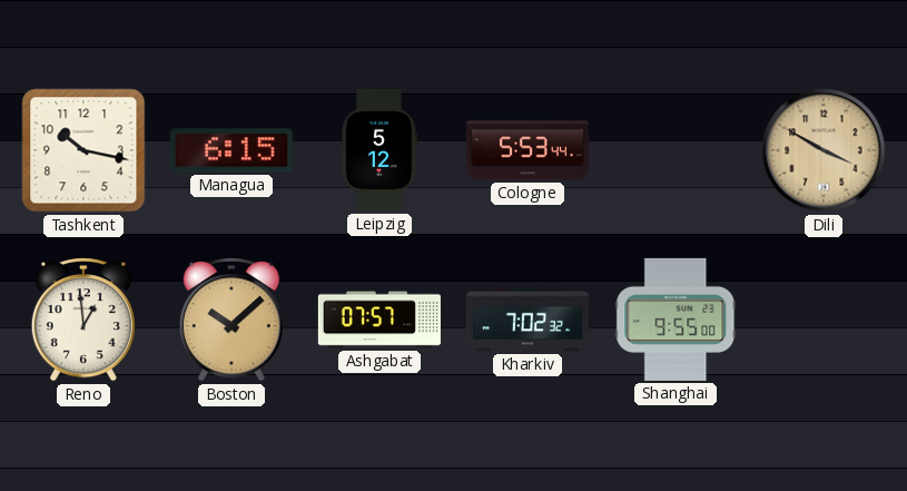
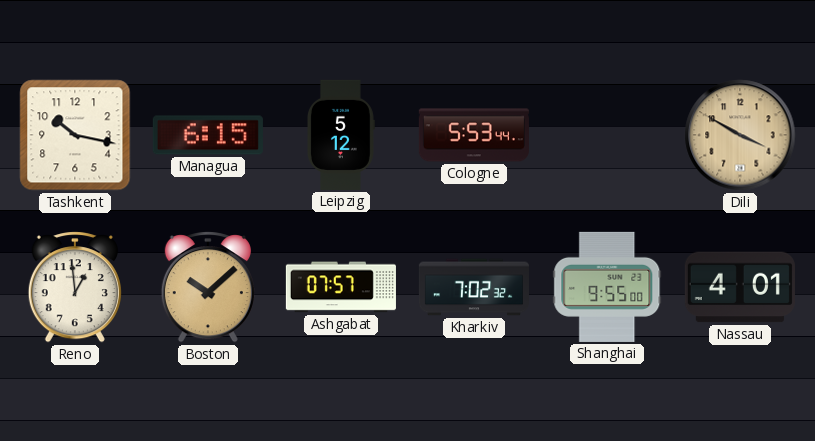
Nassau: none -> 4:01
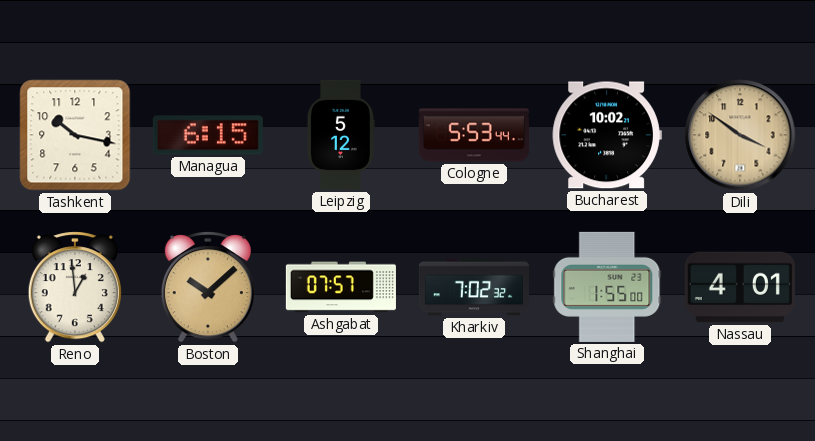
Bucharest: none -> 10:02
Dili: 3:50 -> 3:51
Shanghai: 9:55 -> 1:55
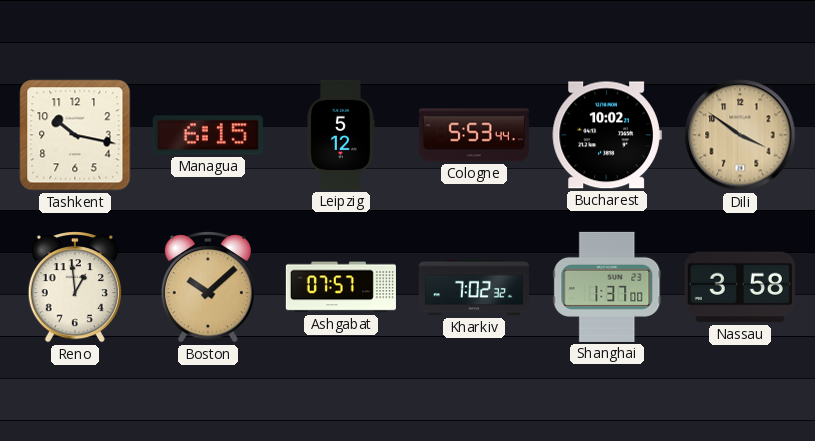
Shanghai: 1:55 -> 1:37
Nassau: 4:01 -> 3:58
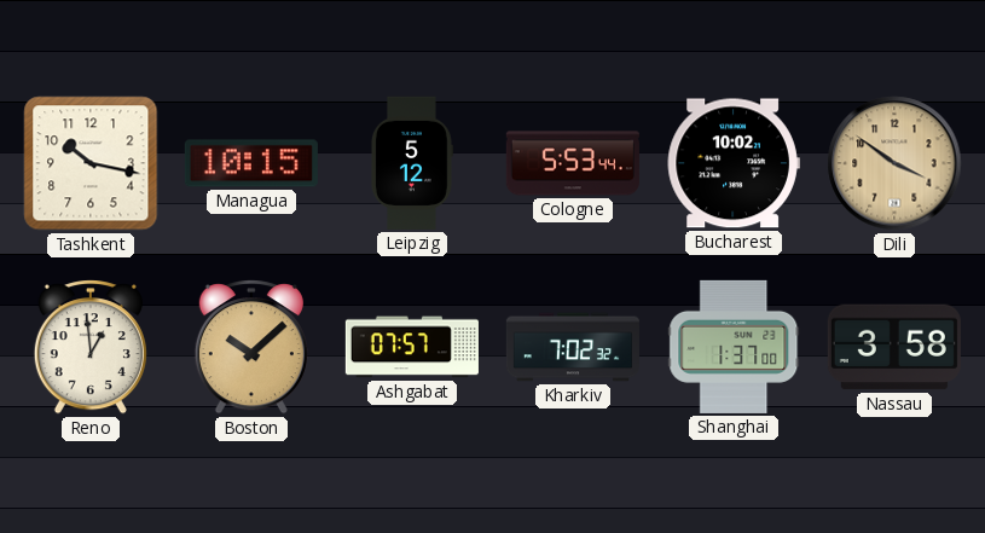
Managua: 6:15 -> 10:15
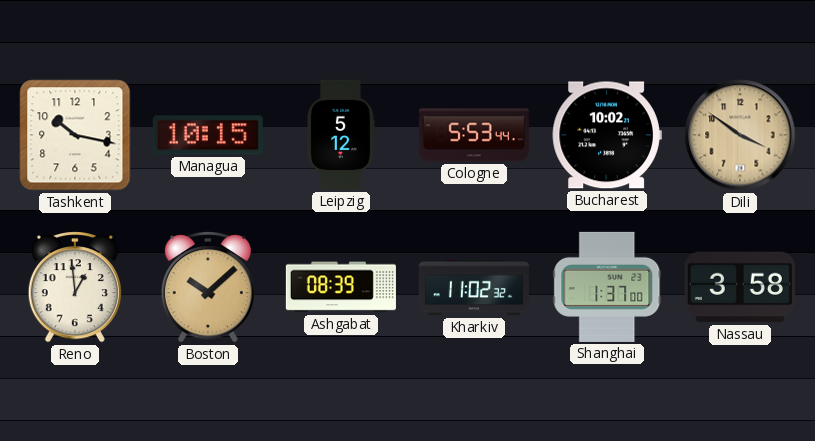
Ashgabat: 07:57 -> 08:39
Kharkiv: 7:02 -> 11:02
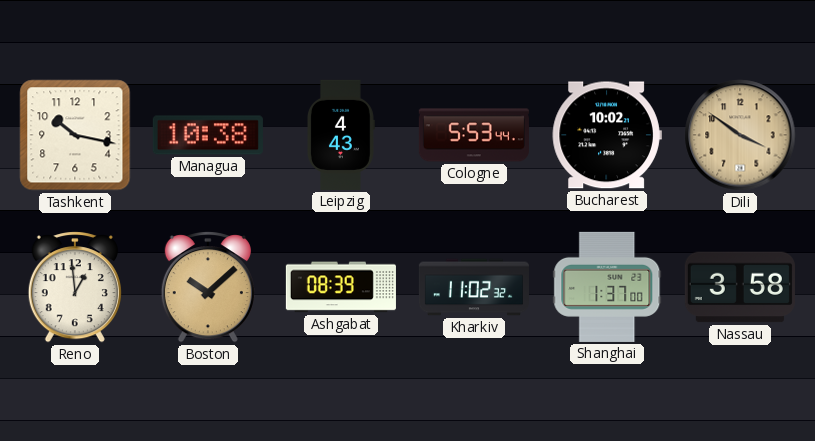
Managua: 10:15 -> 10:38
Leipzig: 5:12 -> 4:43
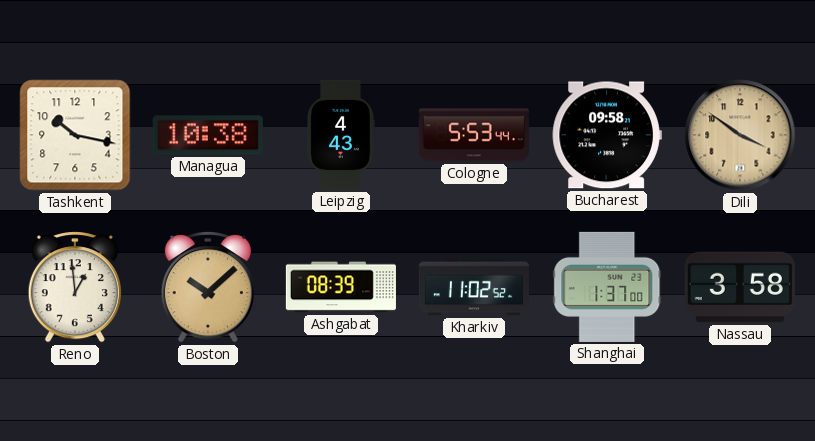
Bucharest: 10:02 -> 09:58
Kharkiv: 11:02:32 -> 11:02:52
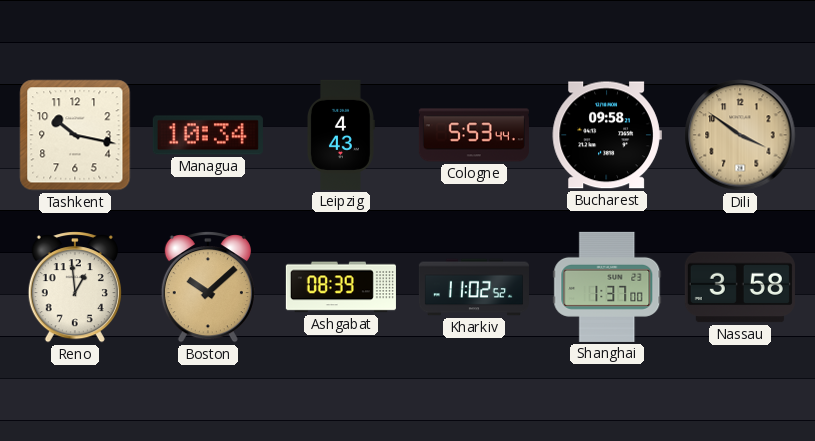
Managua: 10:38 -> 10:34
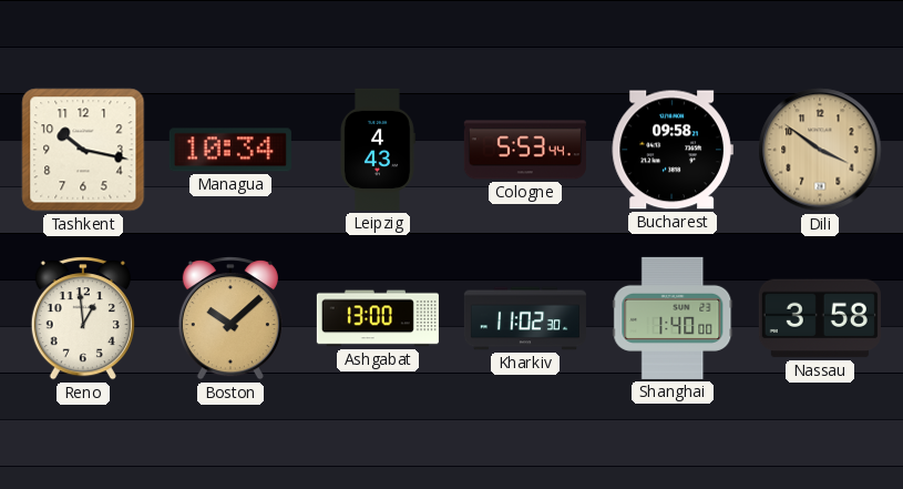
Ashgabat: 08:39 -> 13:00
Kharkiv: 11:02:52 -> 11:02:30
Shanghai: 1:37 -> 1:40
